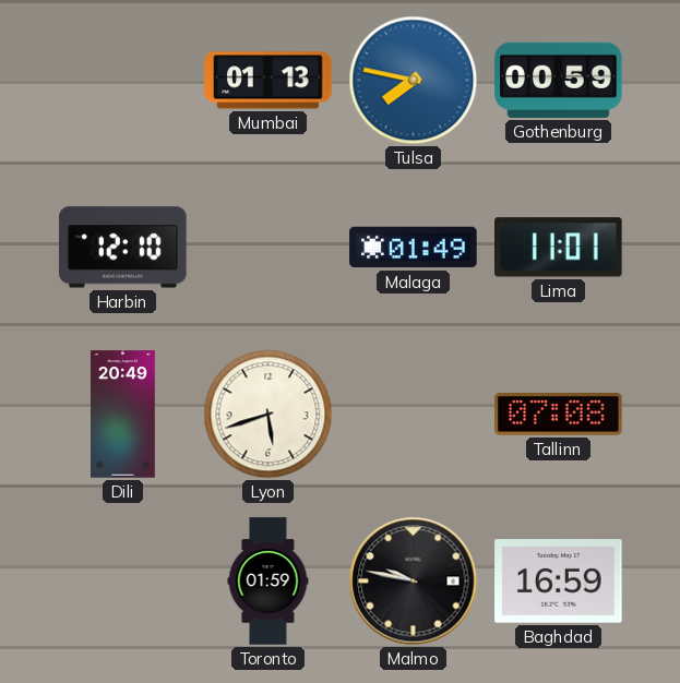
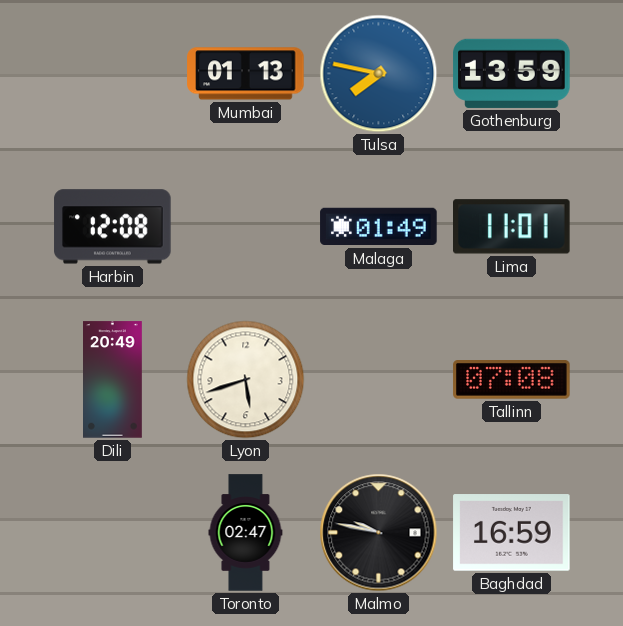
Gothenburg: 00:59 -> 13:59
Harbin: 12:10 -> 12:08
Toronto: 01:59 -> 02:47
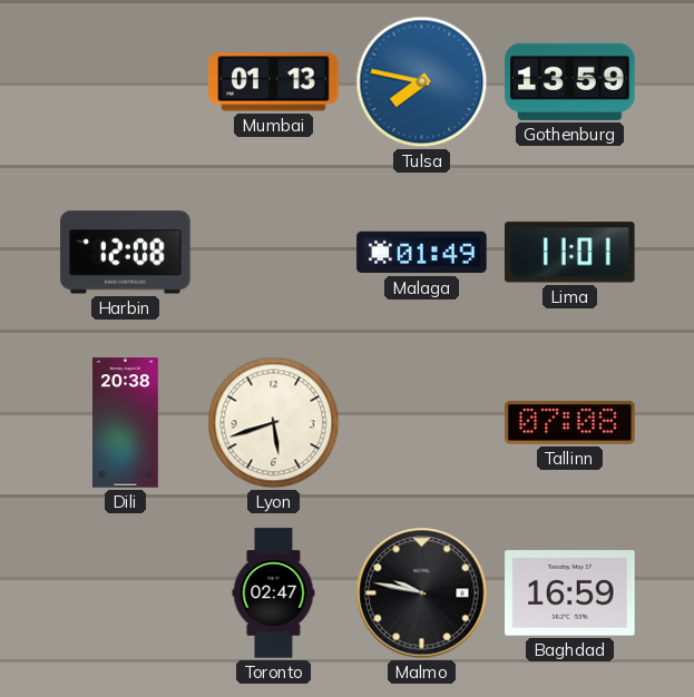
Dili: 20:49 -> 20:38
